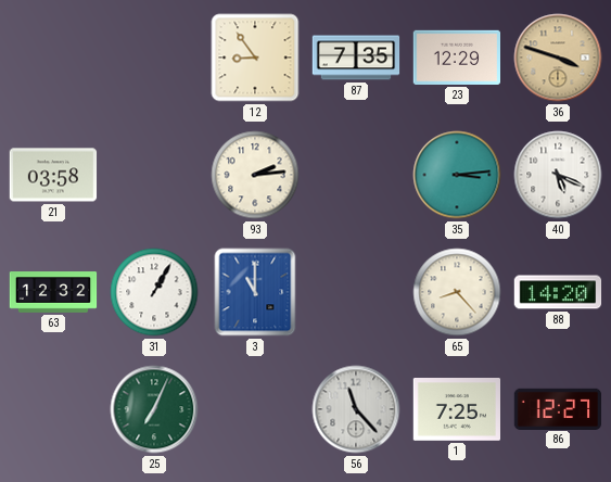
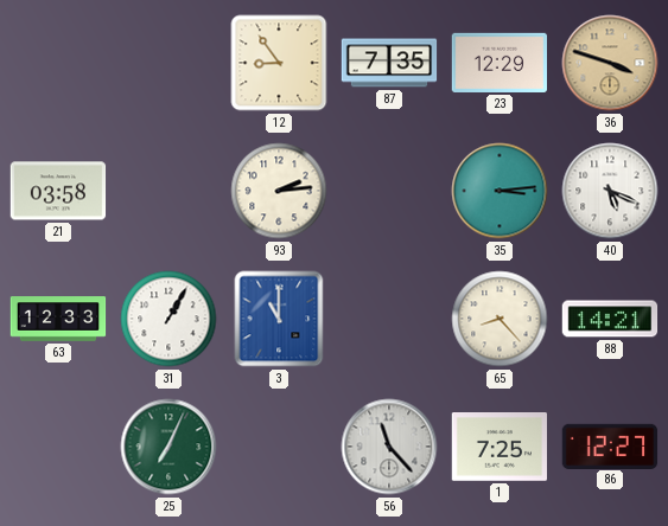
63: 12:32 -> 12:33
88: 14:20 -> 14:21
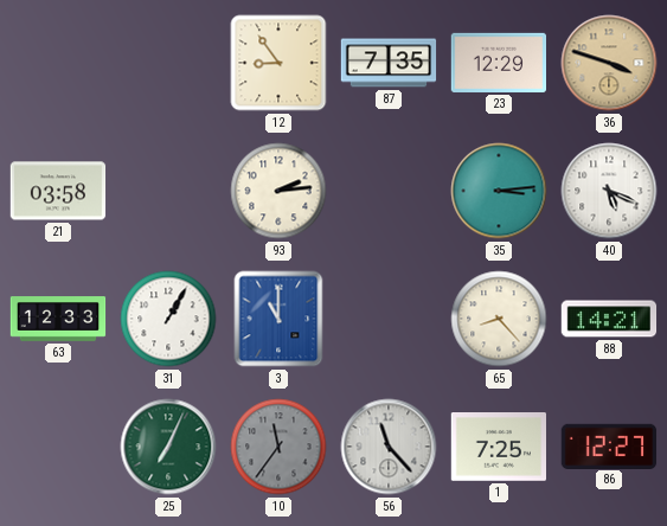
10: none -> 11:36
